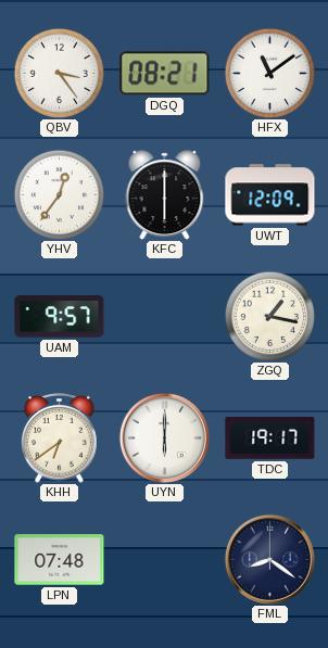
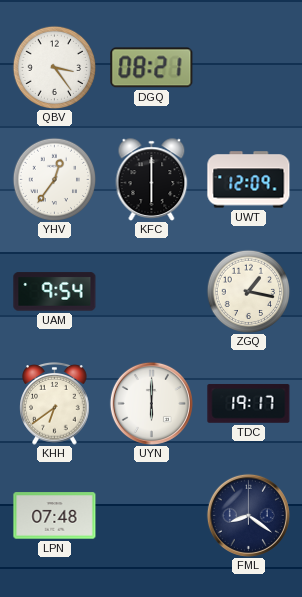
HFX: 11:09 -> none
UAM: 9:57 -> 9:54
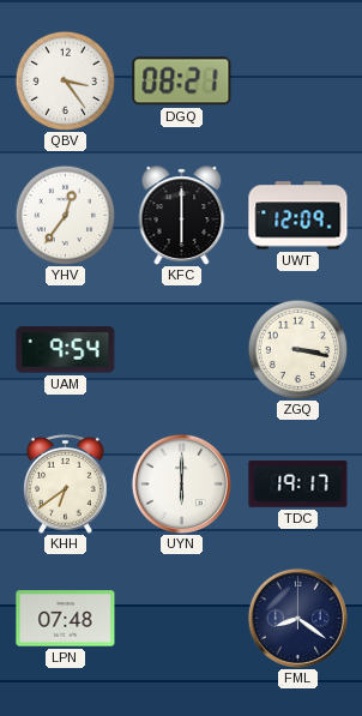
ZGQ: 1:17 -> 3:17
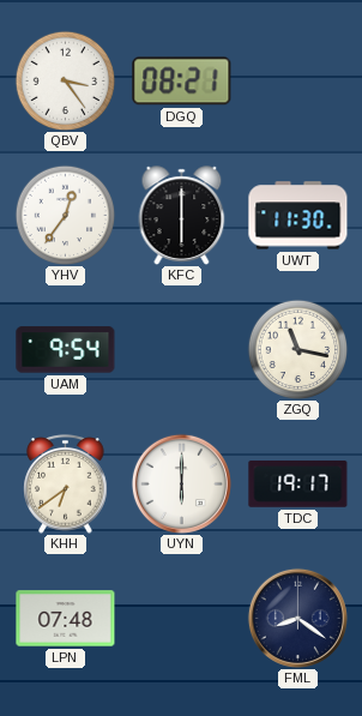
UWT: 12:09 -> 11:30
ZGQ: 3:17 -> 11:17
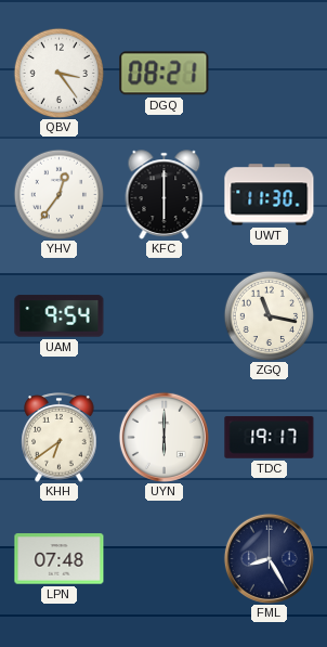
FML: 8:21 -> 8:25
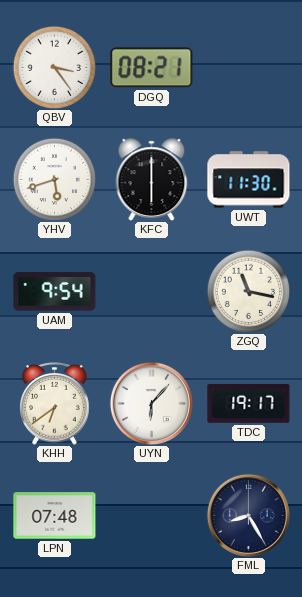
YHV: 12:36 -> 5:42
UYN: 6:00 -> 6:07
